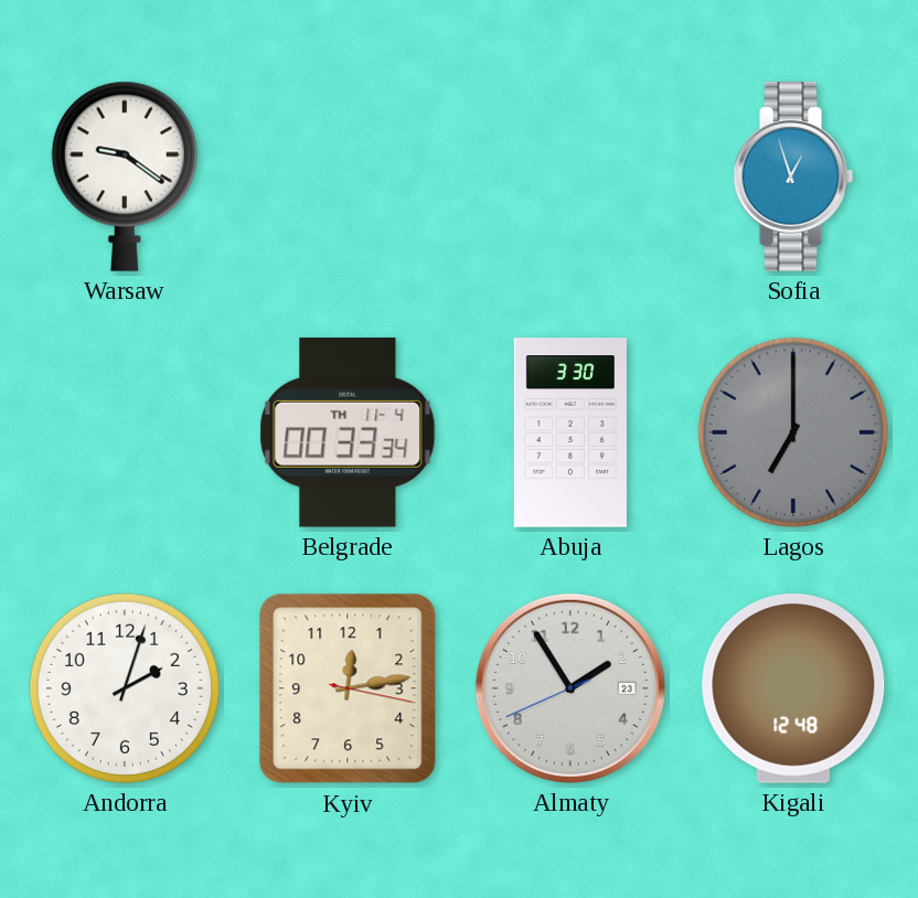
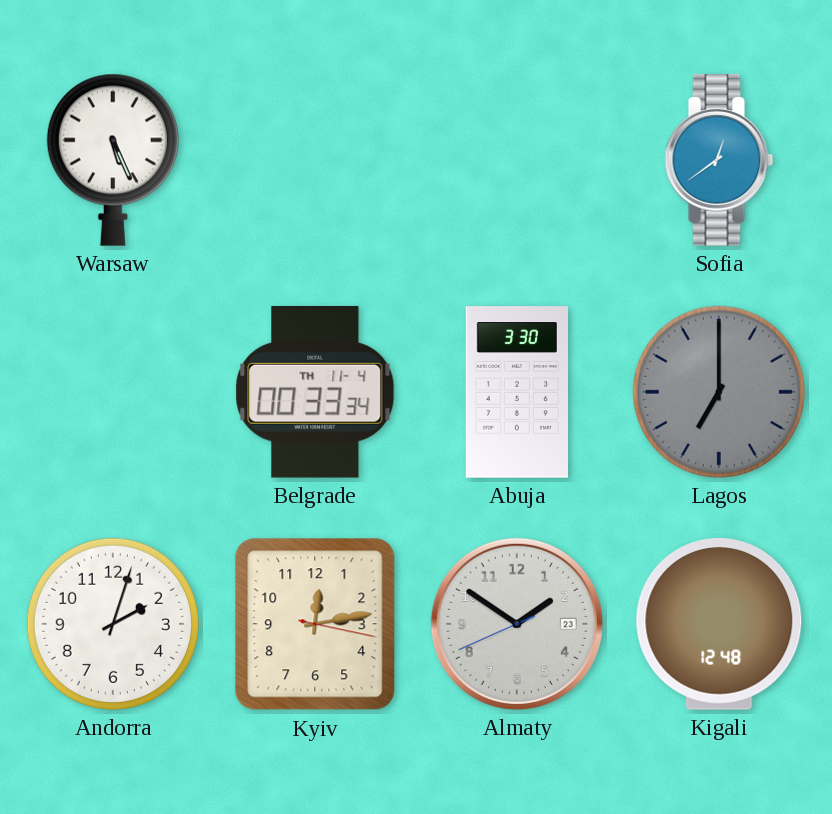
Warsaw: 9:21 -> 5:26
Sofia: 12:57 -> 12:39
Almaty: 1:54 -> 1:50
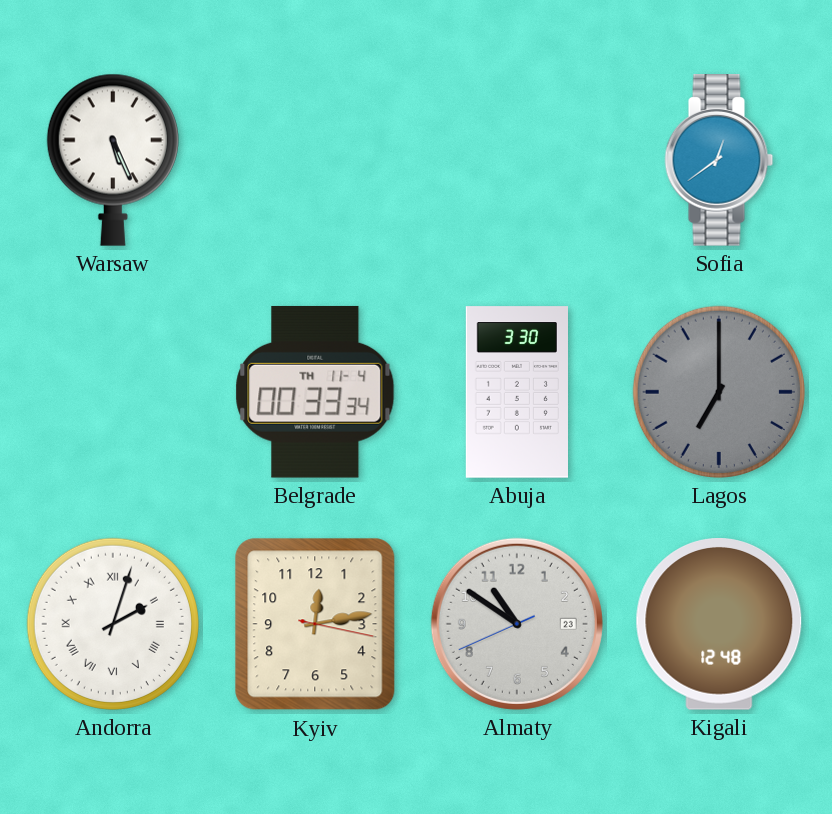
Andorra numerals: Arabic -> Roman
Almaty: 1:50 -> 10:50
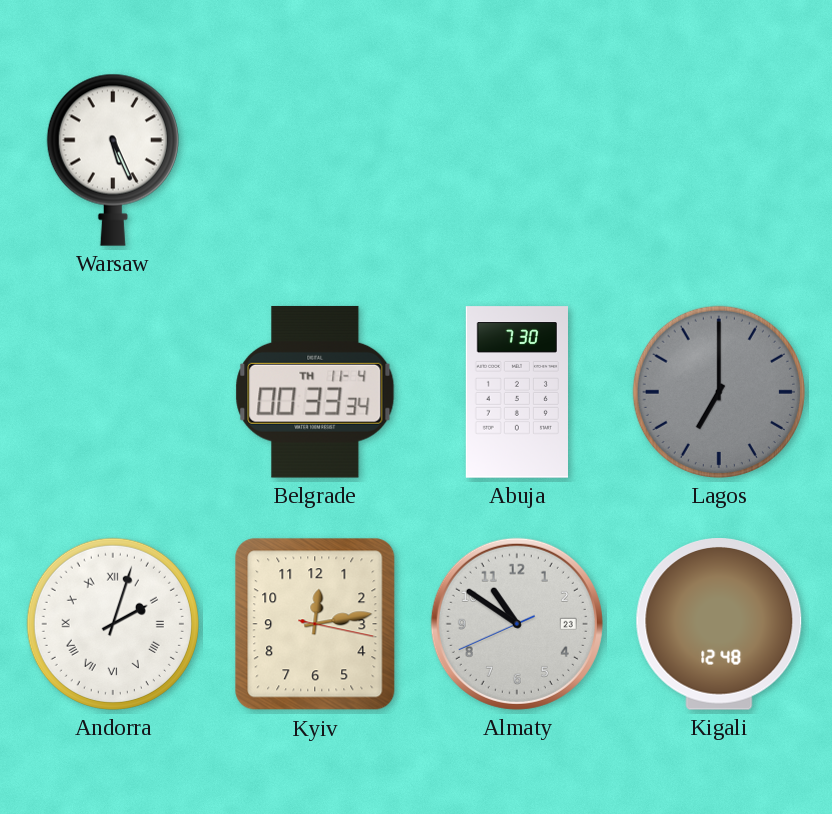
Sofia: 12:39 -> none
Abuja: 3:30 -> 7:30
